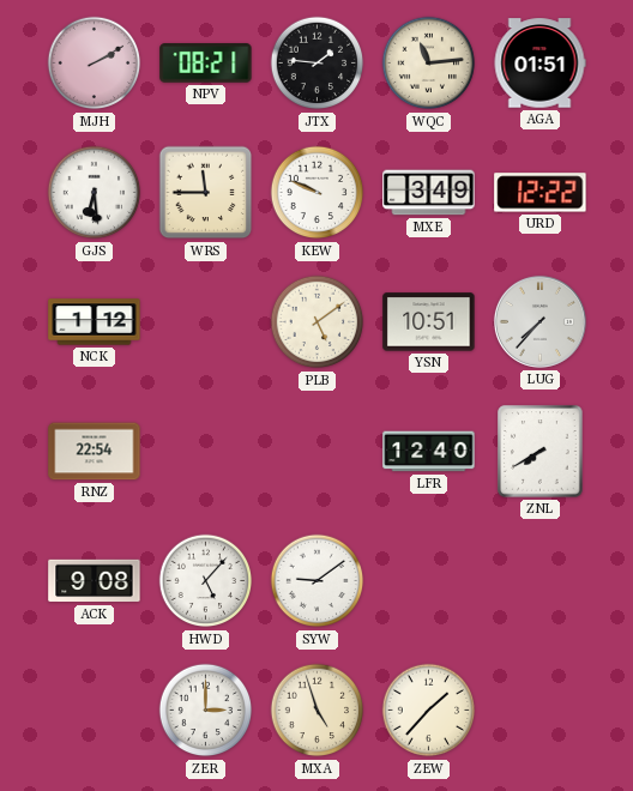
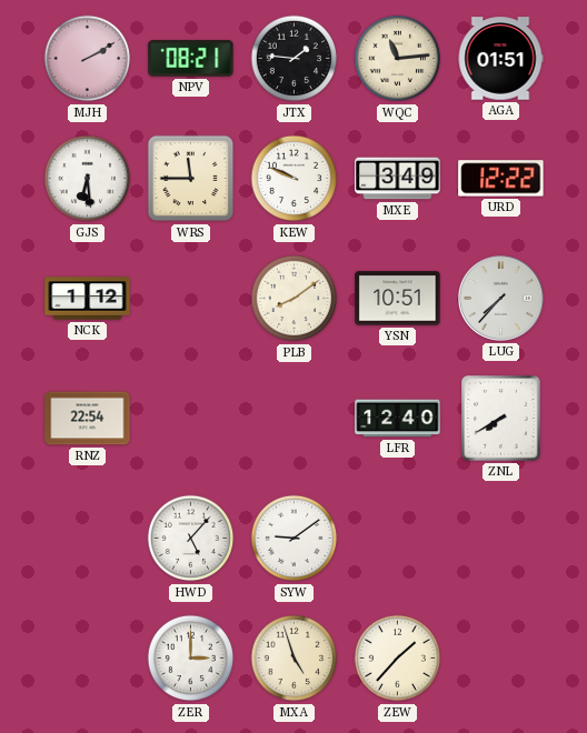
PLB: 5:09 -> 8:09
ACK: 9:08 -> none
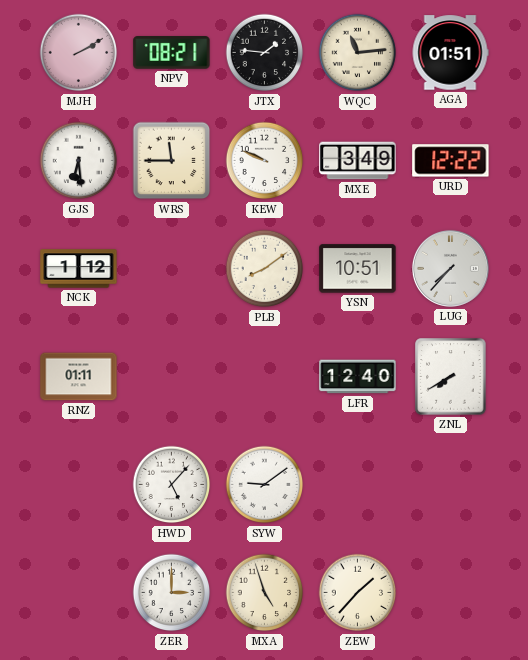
RNZ: 22:54 -> 01:11
